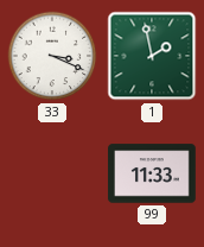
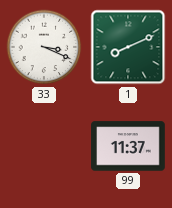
1: 1:58 -> 8:11
99: 11:33 -> 11:37
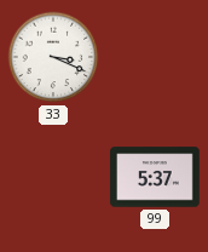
1: 8:11 -> none
99: 11:37 -> 5:37
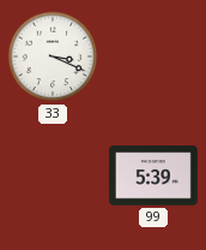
99: 5:37 -> 5:39
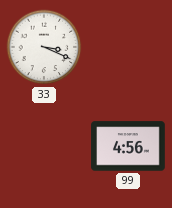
99: 5:39 -> 4:56
